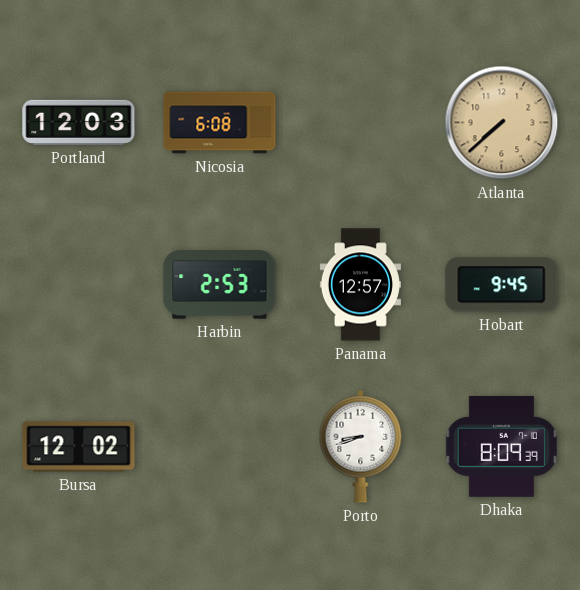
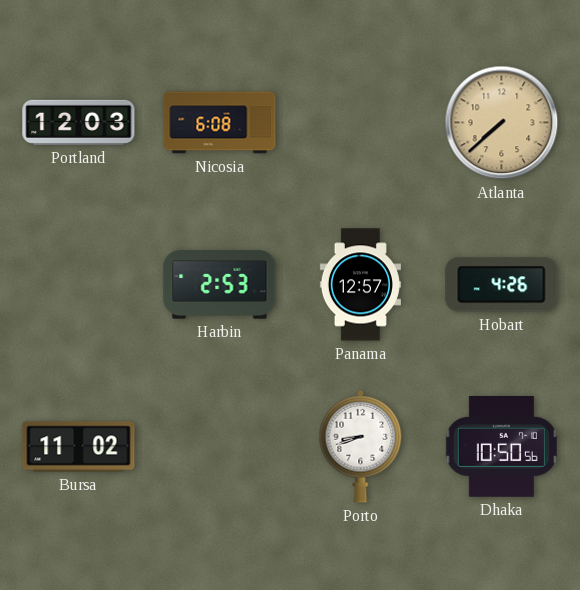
Hobart: 9:45 -> 4:26
Bursa: 12:02 -> 11:02
Dhaka: 8:09 -> 10:50
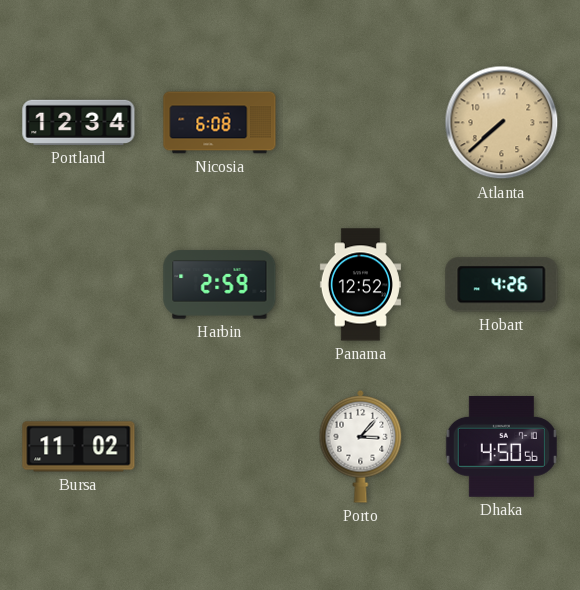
Portland: 12:03 -> 12:34
Harbin: 2:53 -> 2:59
Panama: 12:57 -> 12:52
Porto: 8:42 -> 3:07
Dhaka: 10:50 -> 4:50
